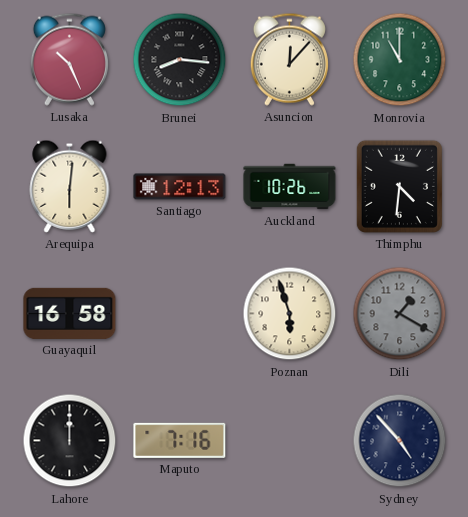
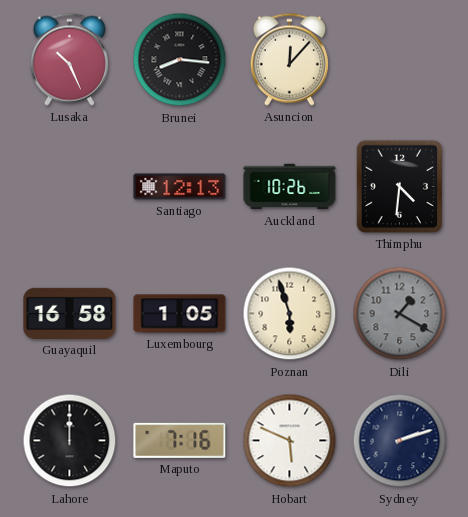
Monrovia: 11:00 -> none
Arequipa: 6:01 -> none
Luxembourg: none -> 1:05
Hobart: none -> 5:49
Sydney: 4:53 -> 2:12
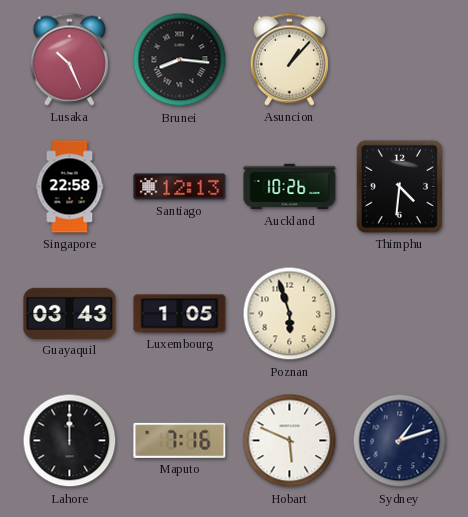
Asuncion: 12:07 -> 1:07
Singapore: none -> 22:58
Guayaquil: 16:58 -> 03:43
Dili: 1:20 -> none
Sydney: 2:12 -> 1:12
